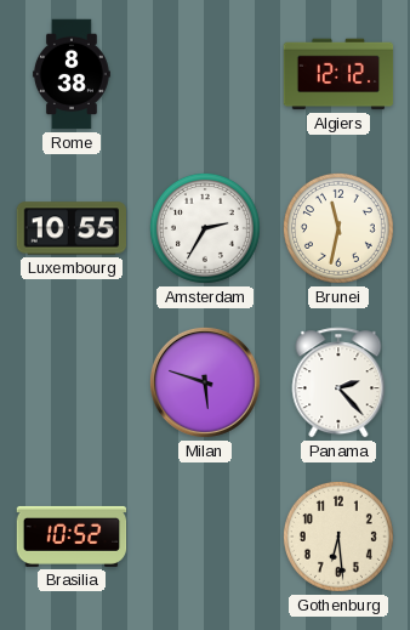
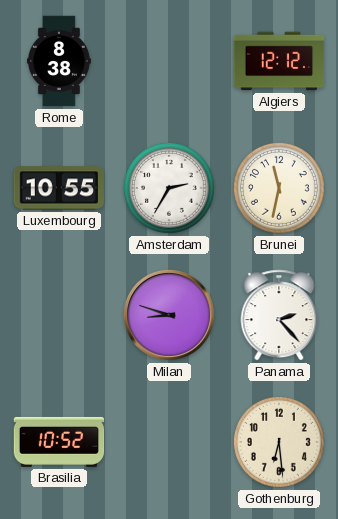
Milan: 5:48 -> 8:48
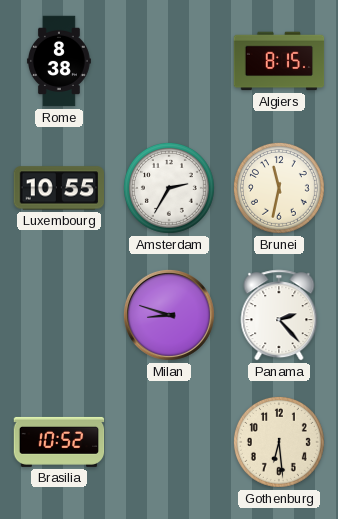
Algiers: 12:12 -> 8:15
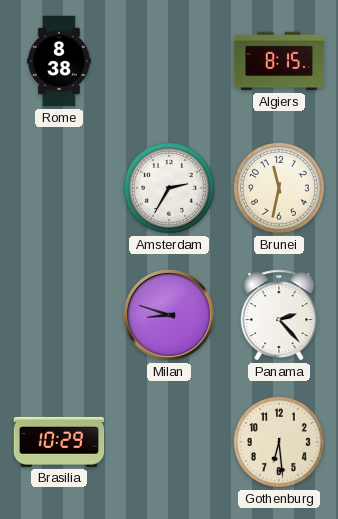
Luxembourg: 10:55 -> none
Brasilia: 10:52 -> 10:29
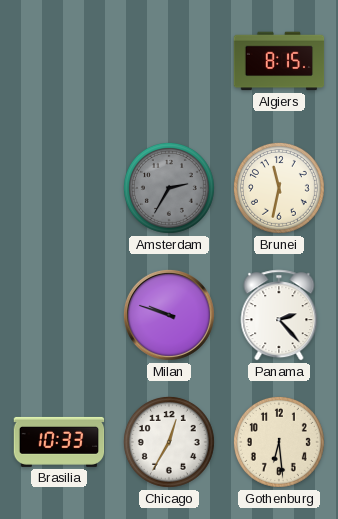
Rome: 8:38 -> none
Amsterdam dial: white -> grey
Milan: 8:48 -> 9:48
Brasilia: 10:29 -> 10:33
Chicago: none -> 12:35
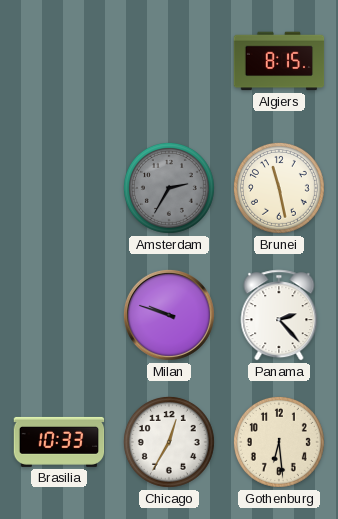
Brunei: 11:32 -> 11:28
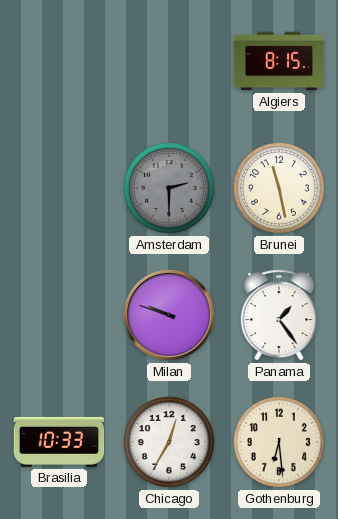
Amsterdam: 2:35 -> 2:30
Panama: 2:23 -> 1:24
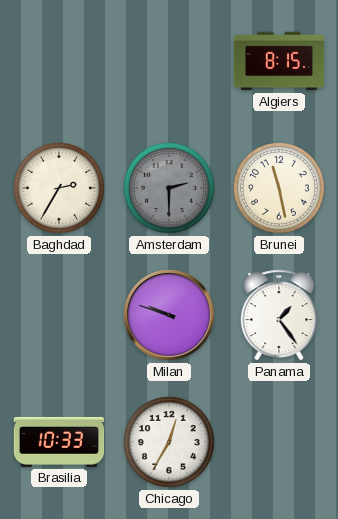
Baghdad: none -> 2:35
Gothenburg: 6:29 -> none
